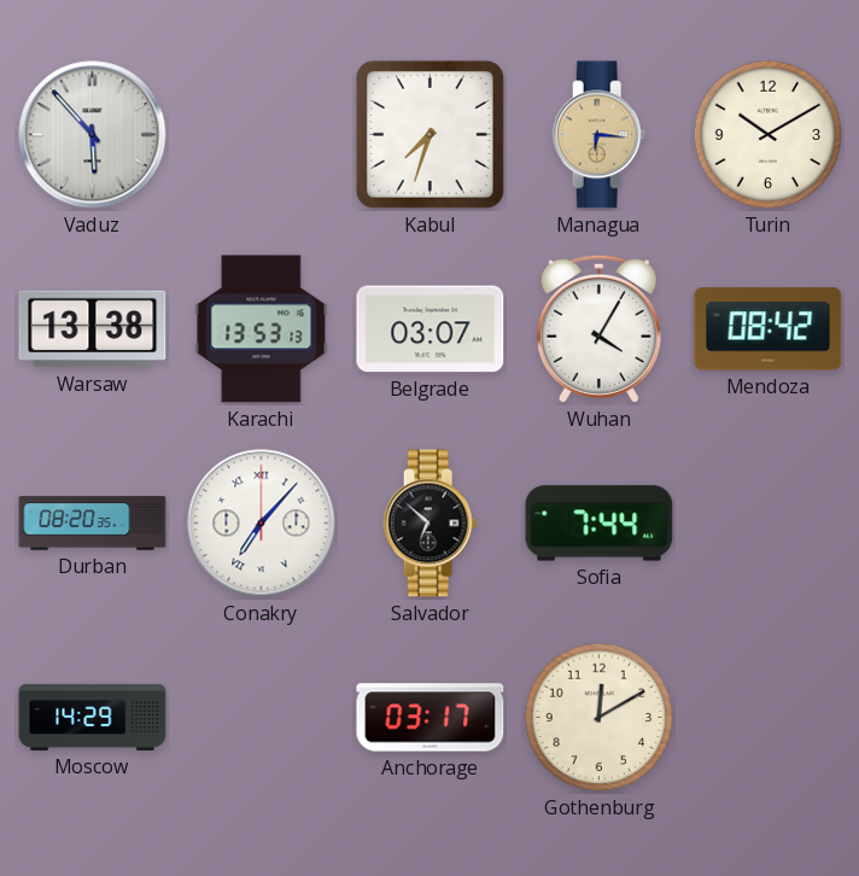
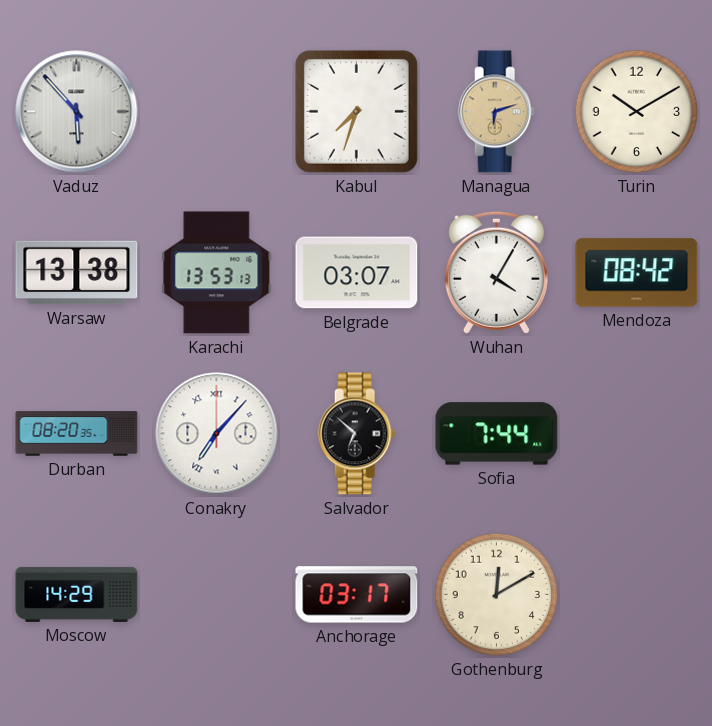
Managua: 6:16 -> 6:12
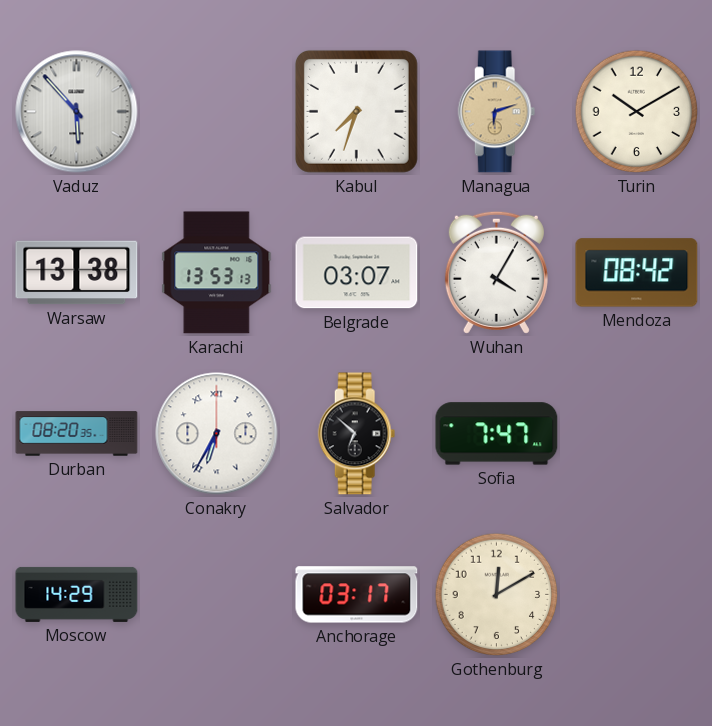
Conakry: 7:07 -> 6:35
Sofia: 7:44 -> 7:47
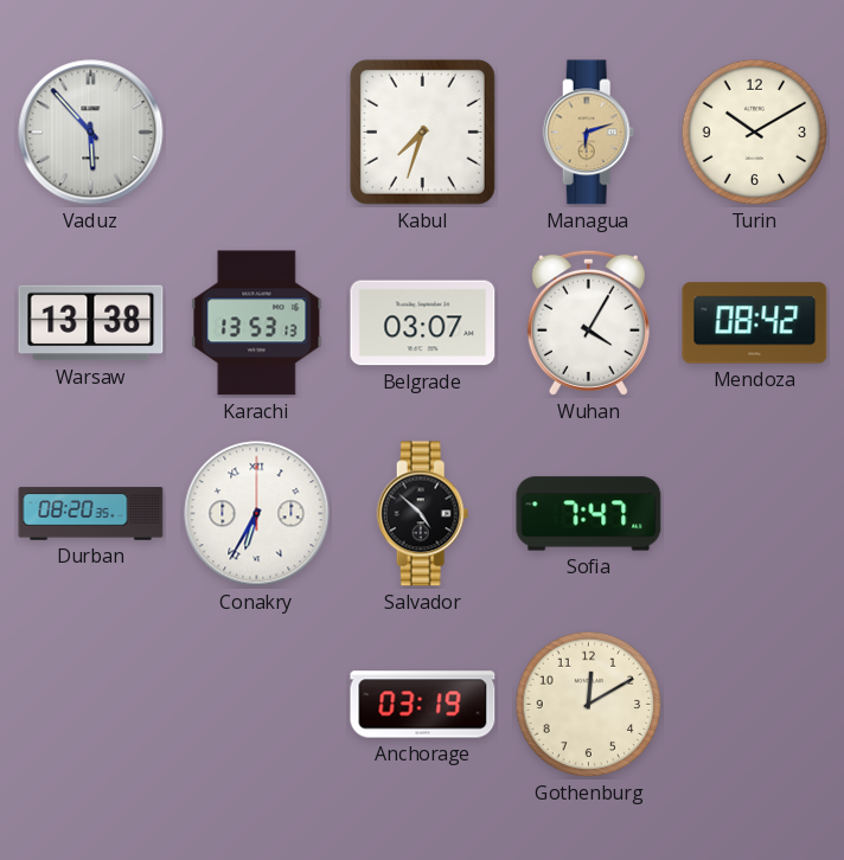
Salvador: 6:52 -> 4:52
Moscow: 14:29 -> none
Anchorage: 03:17 -> 03:19
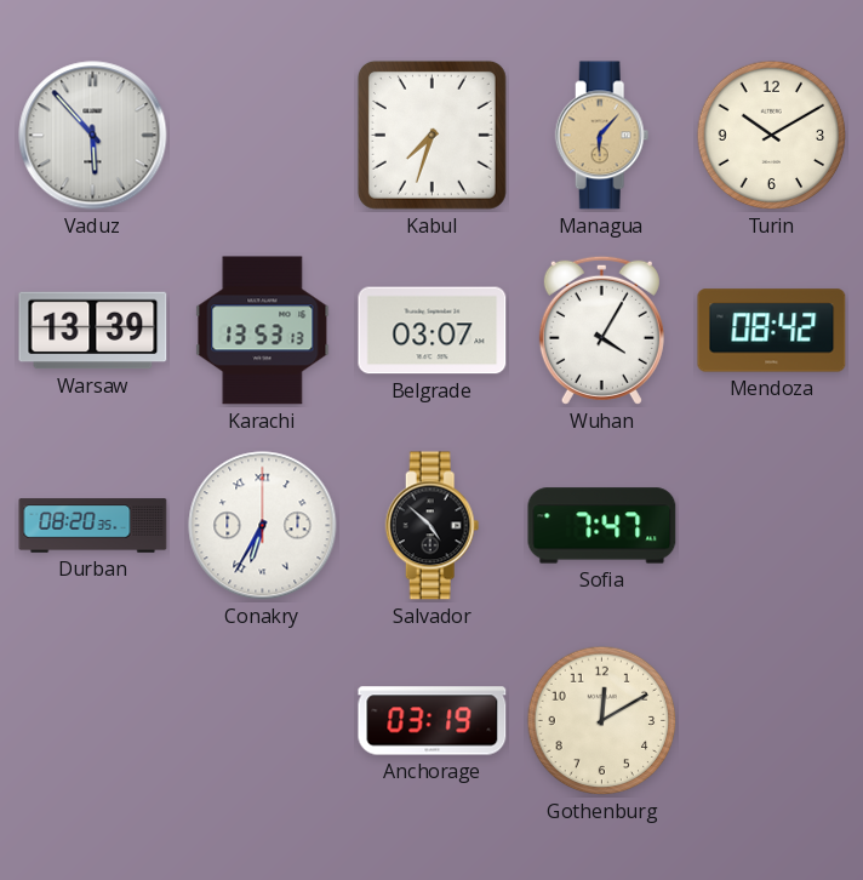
Managua: 6:12 -> 6:07
Warsaw: 13:38 -> 13:39
